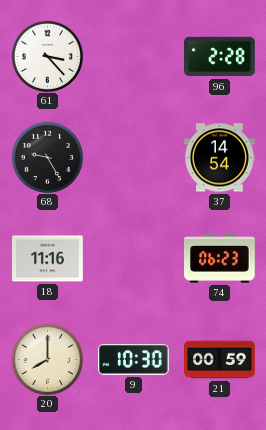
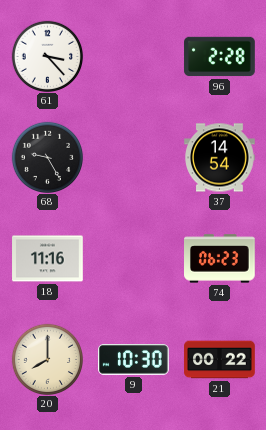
21: 00:59 -> 00:22
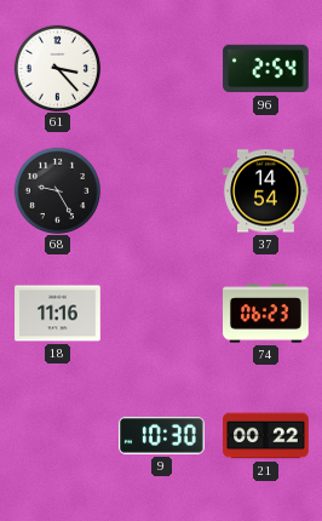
96: 2:28 -> 2:54
20: 8:00 -> none
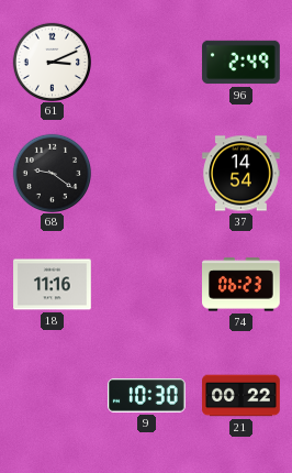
61: 3:23 -> 3:11
96: 2:54 -> 2:49
68: 9:25 -> 9:21
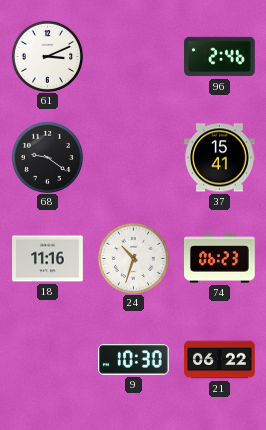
96: 2:49 -> 2:46
37: 14:54 -> 15:41
24: none -> 10:33
21: 00:22 -> 06:22
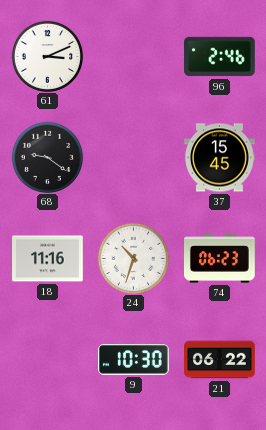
37: 15:41 -> 15:45
